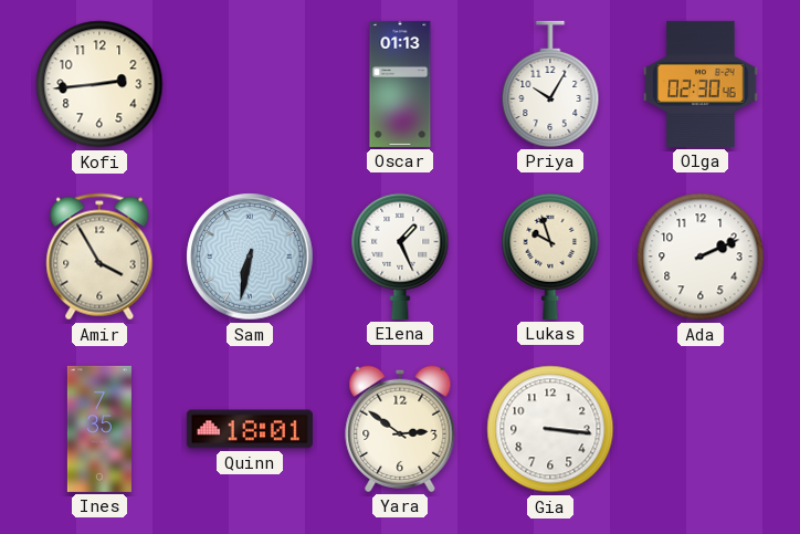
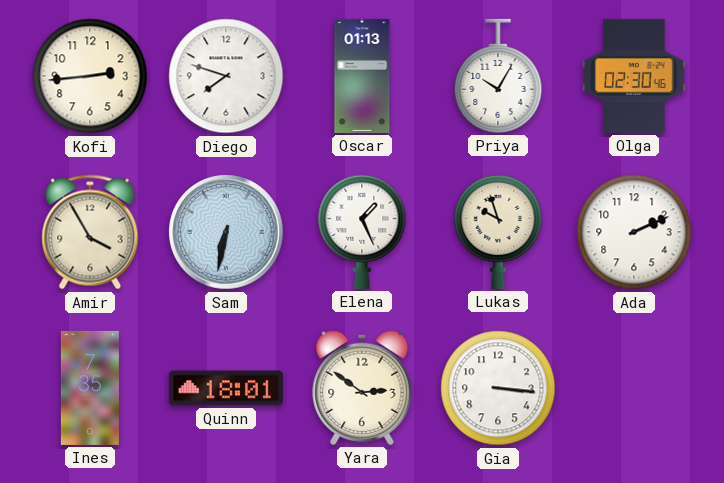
Diego: none -> 7:48
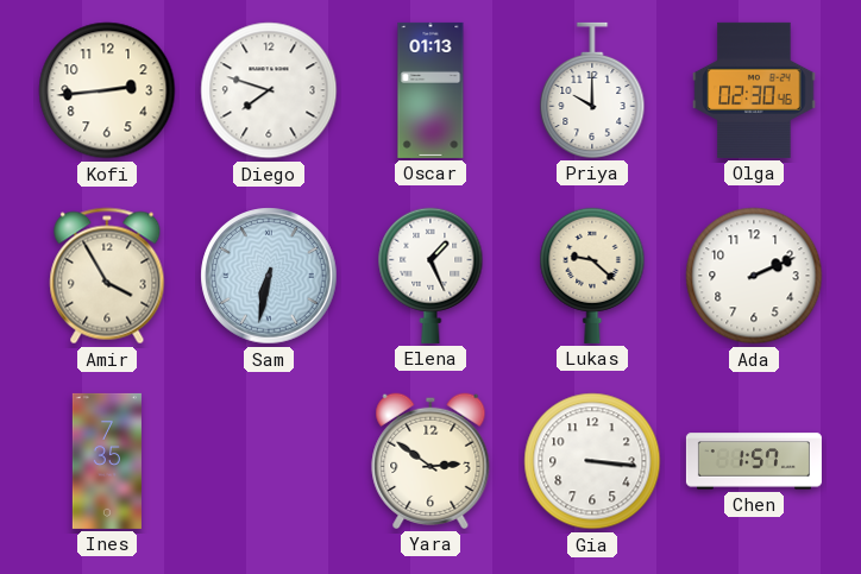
Priya: 10:05 -> 10:00
Lukas: 9:57 -> 9:22
Quinn: 18:01 -> none
Chen: none -> 1:57
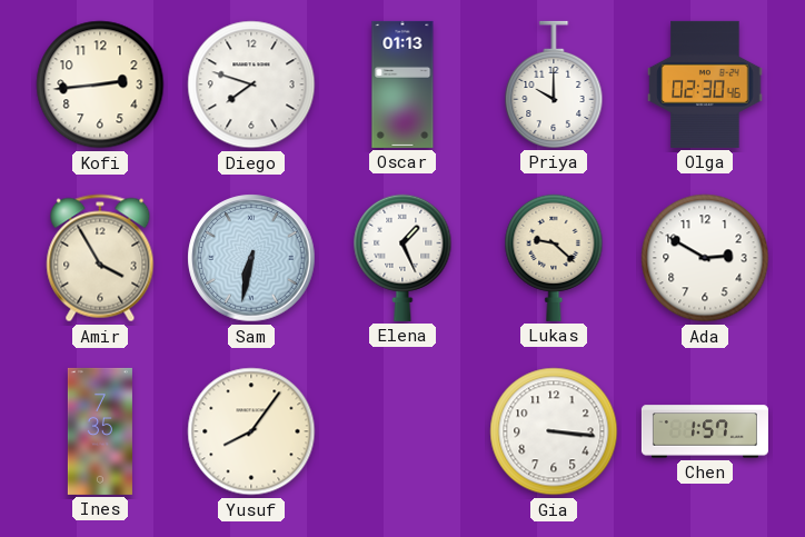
Ada: 2:11 -> 2:50
Yusuf: none -> 8:06
Yara: 2:51 -> none
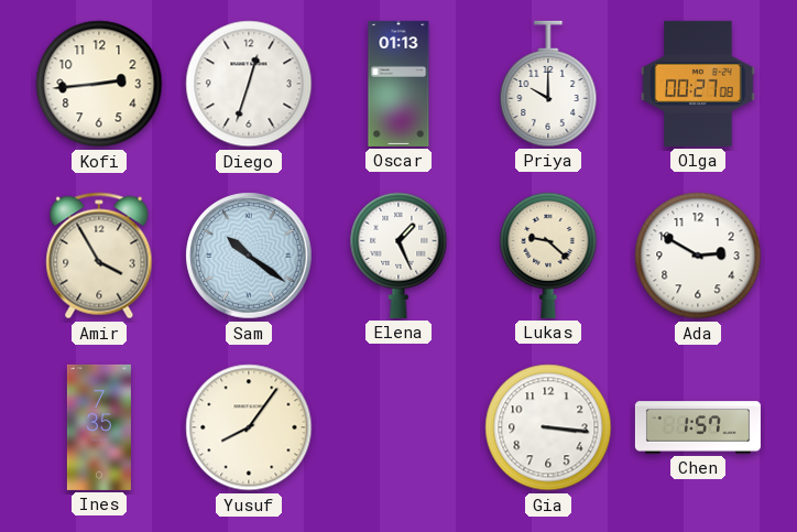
Diego: 7:48 -> 12:33
Olga: 02:30 -> 00:27
Sam: 6:32 -> 10:21
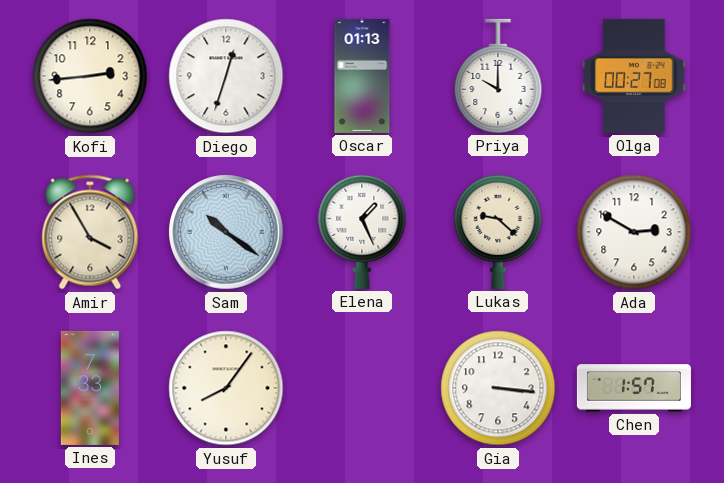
Ines: 7:35 -> 7:33
